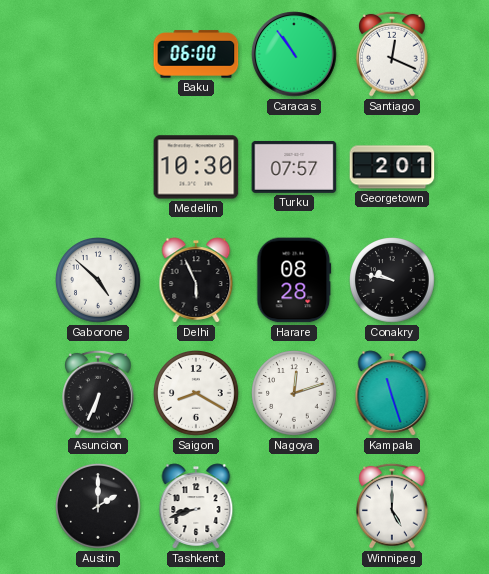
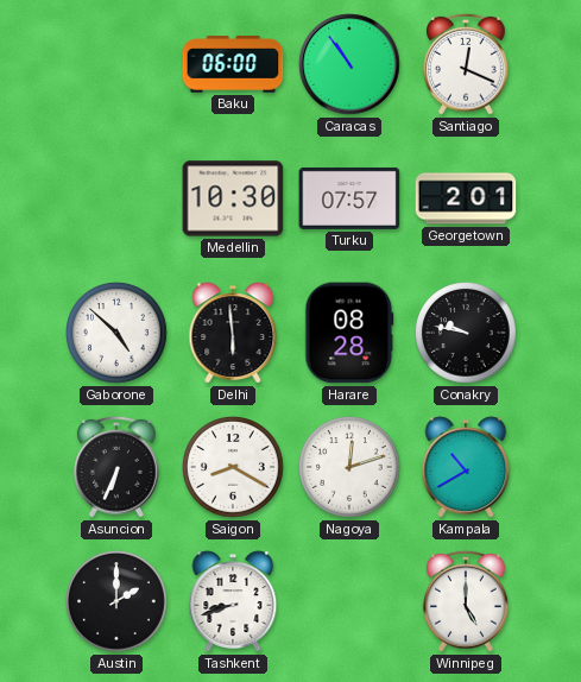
Delhi: 5:56 -> 5:59
Kampala: 11:27 -> 10:40
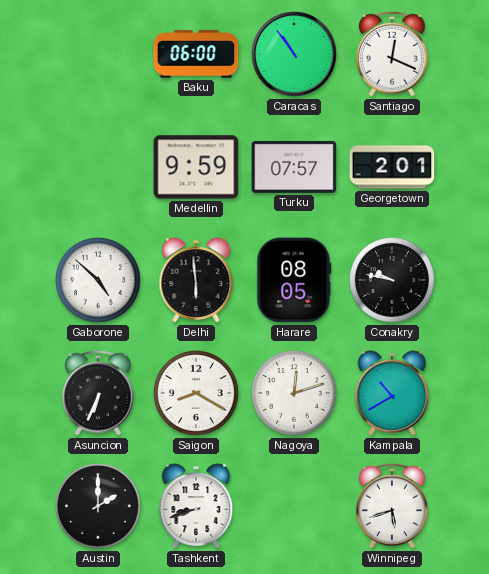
Medellin: 10:30 -> 9:59
Harare: 08:28 -> 08:05
Winnipeg: 5:00 -> 5:42
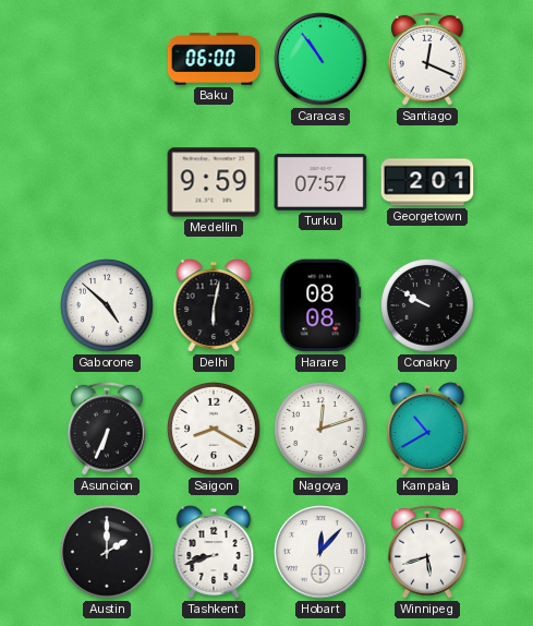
Delhi: 5:59 -> 6:02
Harare: 08:05 -> 08:08
Conakry: 9:47 -> 9:50
Hobart: none -> 12:07
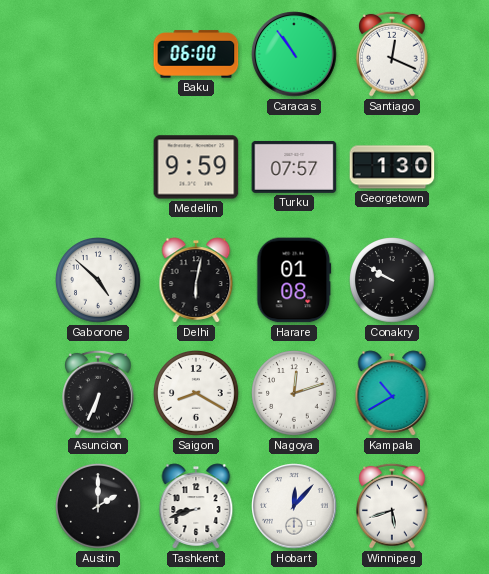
Georgetown: 2:01 -> 1:30
Harare: 08:08 -> 01:08
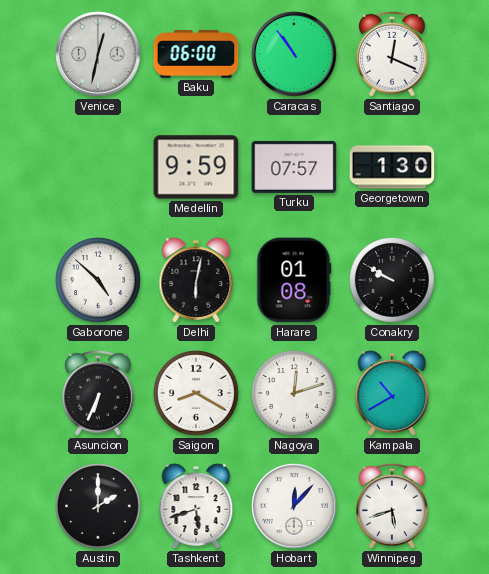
Venice: none -> 12:32
Tashkent: 8:42 -> 5:42
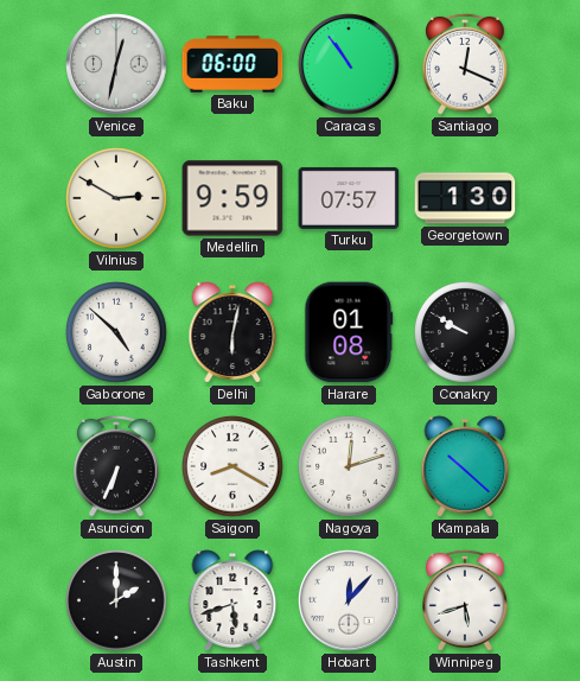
Vilnius: none -> 2:50
Kampala: 10:40 -> 10:22
